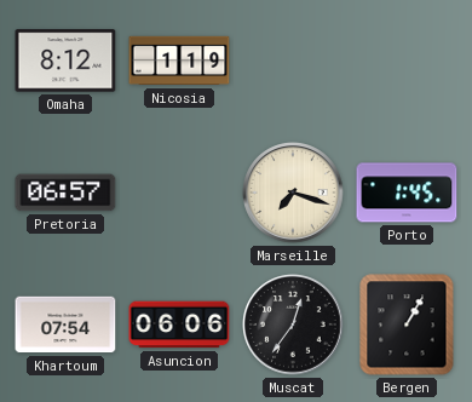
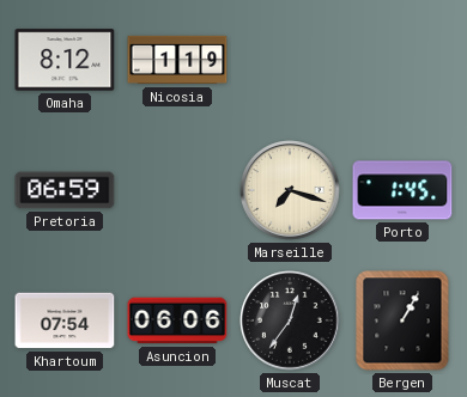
Pretoria: 06:57 -> 06:59
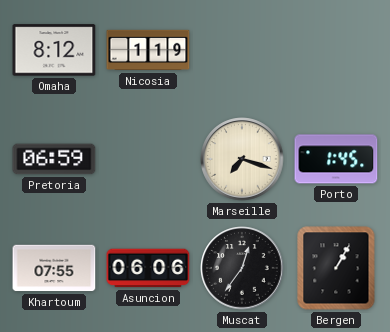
Khartoum: 07:54 -> 07:55
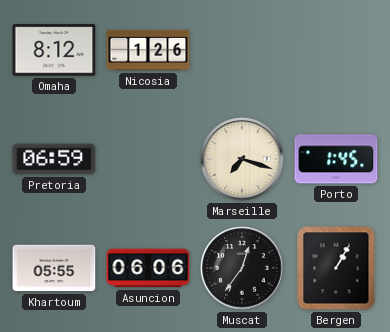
Nicosia: 1:19 -> 1:26
Khartoum: 07:55 -> 05:55
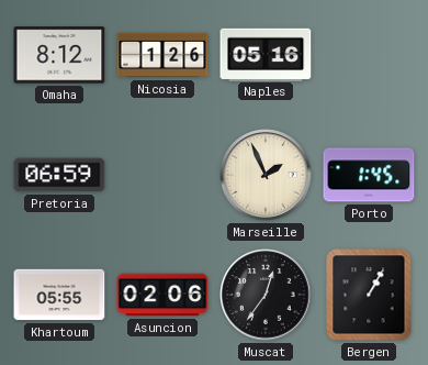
Naples: none -> 05:16
Marseille: 7:18 -> 1:56
Asuncion: 06:06 -> 02:06
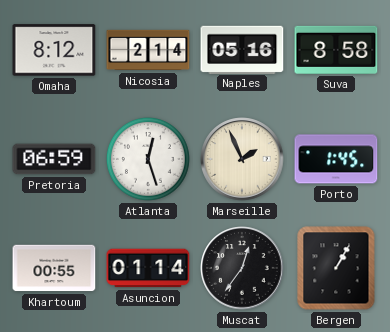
Nicosia: 1:26 -> 2:14
Suva: none -> 8:58
Atlanta: none -> 12:27
Khartoum: 05:55 -> 00:55
Asuncion: 02:06 -> 01:14
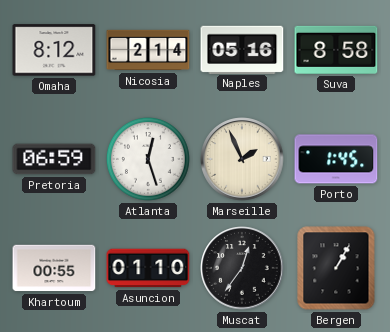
Asuncion: 01:14 -> 01:10
